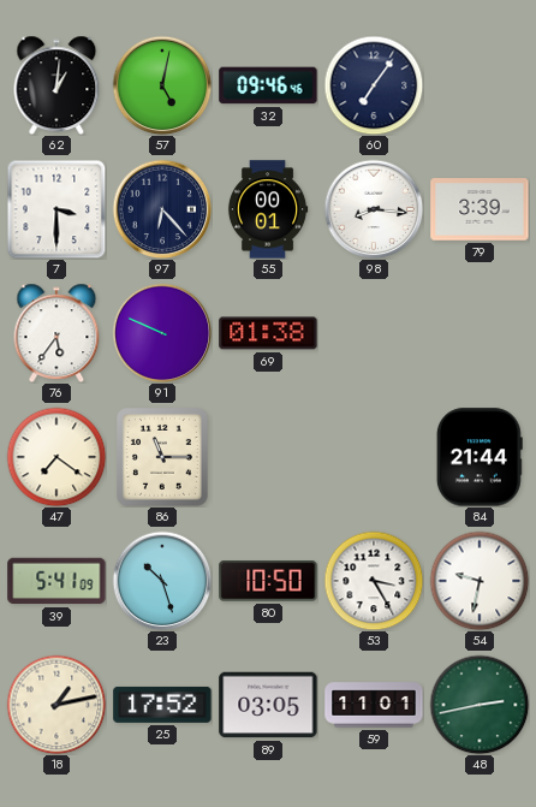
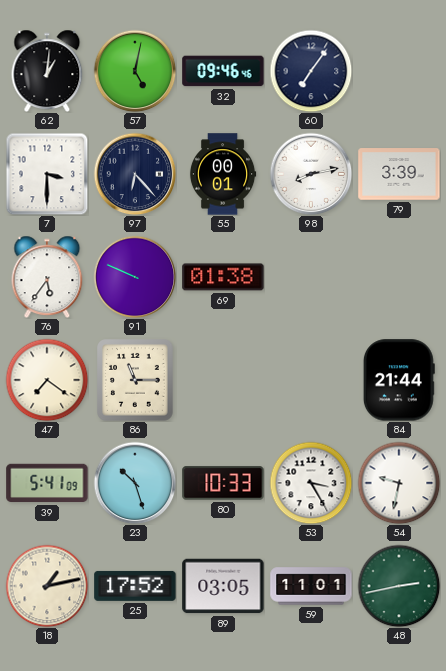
98: 8:16 -> 8:13
80: 10:50 -> 10:33
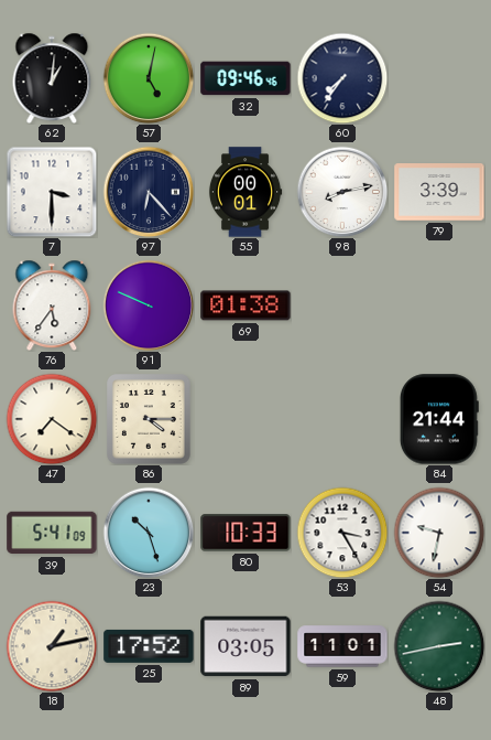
60: 7:06 -> 7:36
86: 11:15 -> 4:15
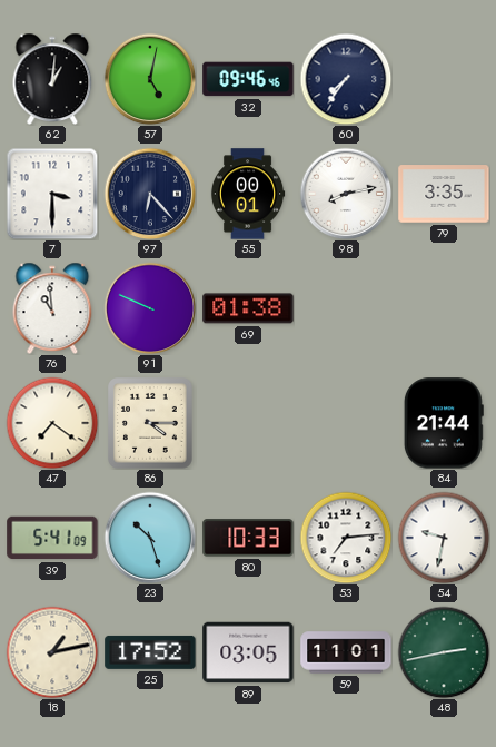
79: 3:39 -> 3:35
76: 5:36 -> 10:59
53: 3:25 -> 7:14
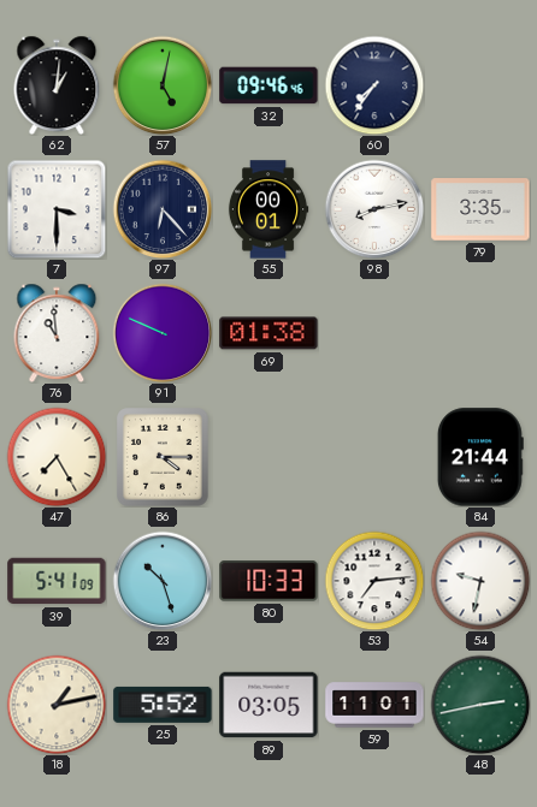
47: 7:21 -> 7:25
25: 17:52 -> 5:52
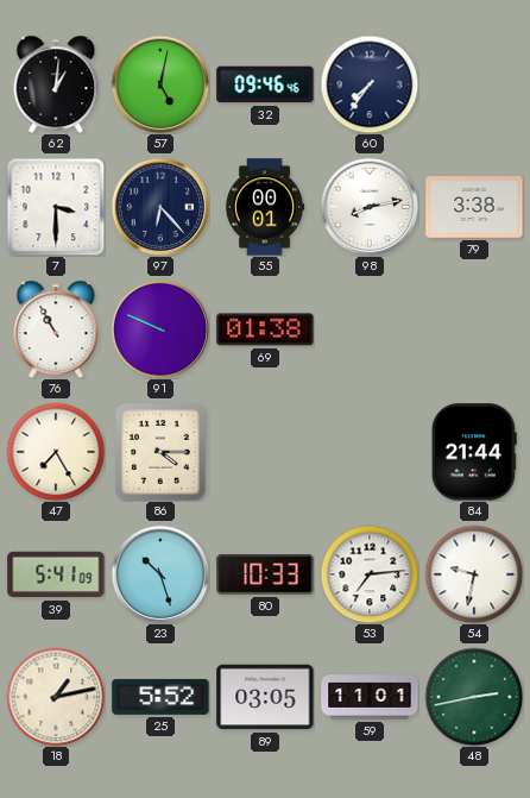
79: 3:35 -> 3:38
76: 10:59 -> 10:55
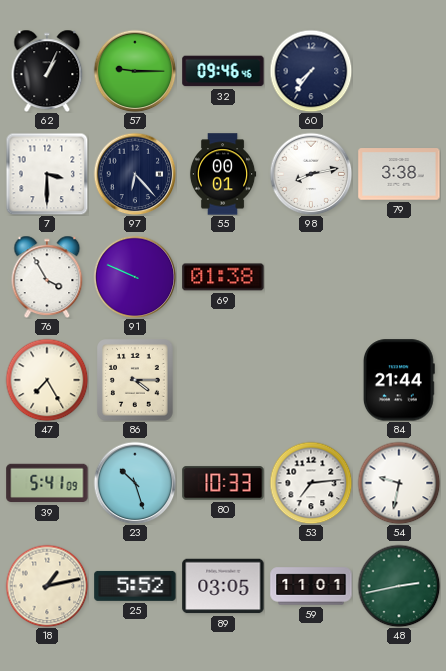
62: 1:01 -> 1:04
57: 5:02 -> 9:15
76: 10:55 -> 3:55
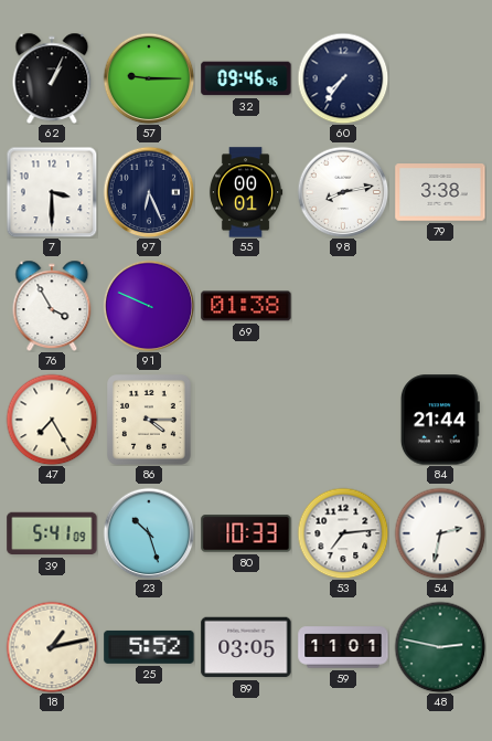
97: 6:23 -> 6:26
54: 9:32 -> 2:32
48: 2:43 -> 2:47
